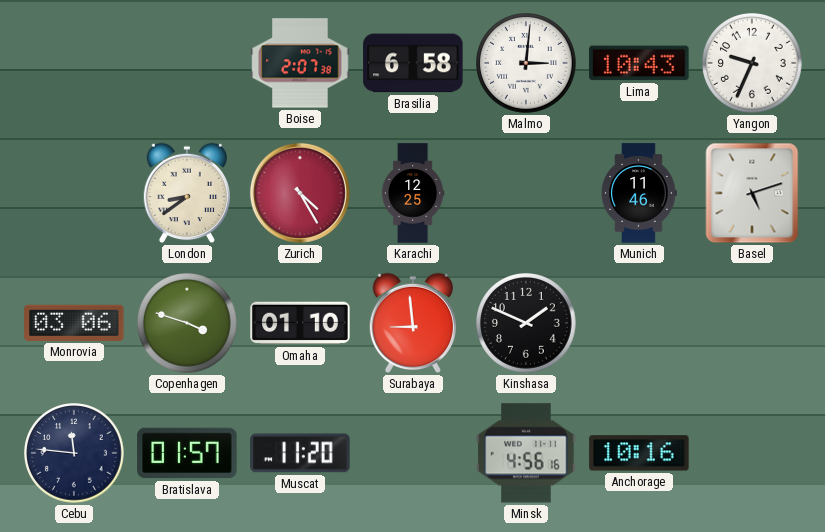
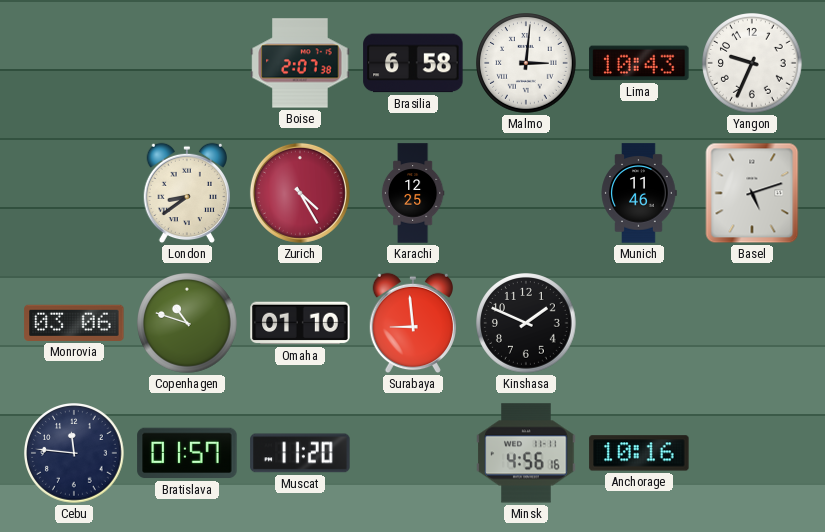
Copenhagen: 3:48 -> 10:48
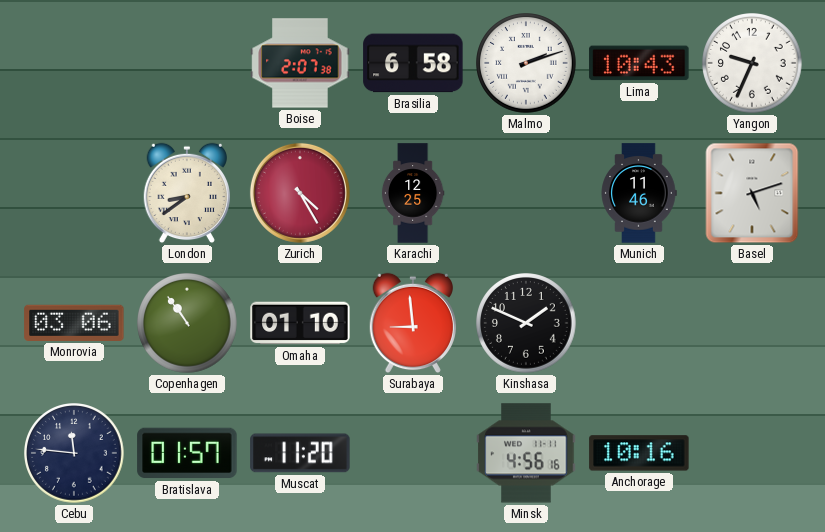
Malmo: 3:01 -> 2:12
Copenhagen: 10:48 -> 10:54
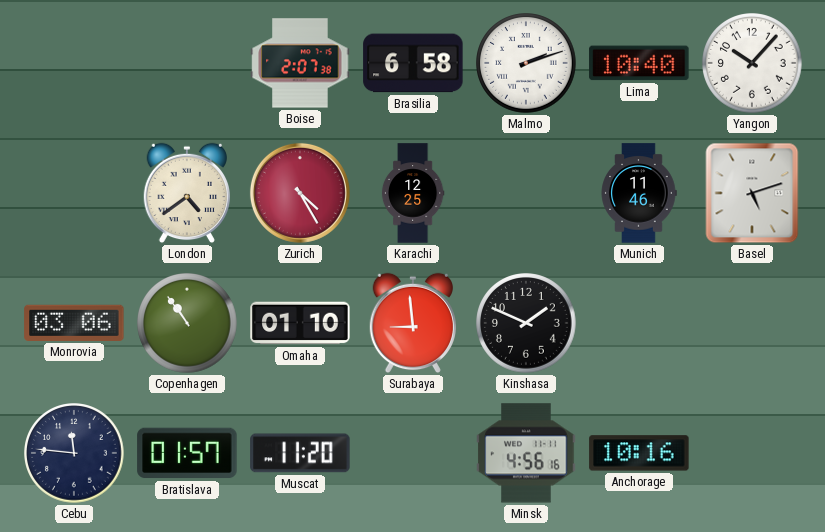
Lima: 10:43 -> 10:40
Yangon: 9:34 -> 10:07
London: 8:39 -> 4:39
